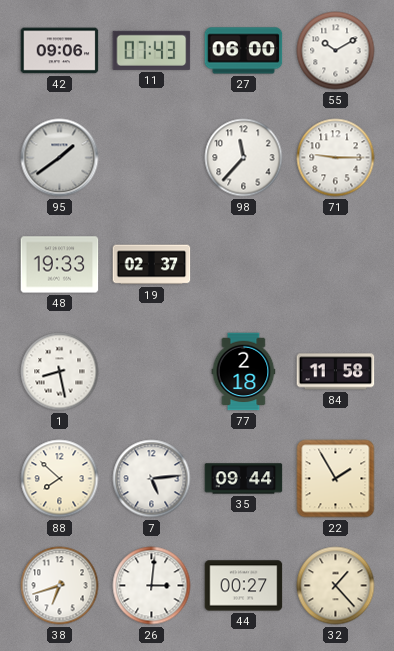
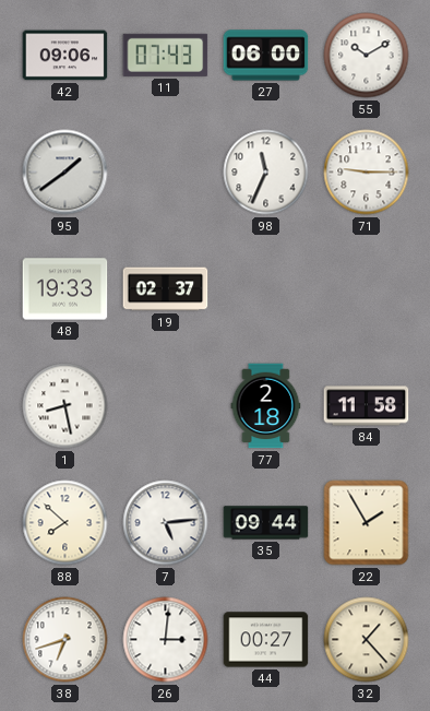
98: 11:37 -> 11:34
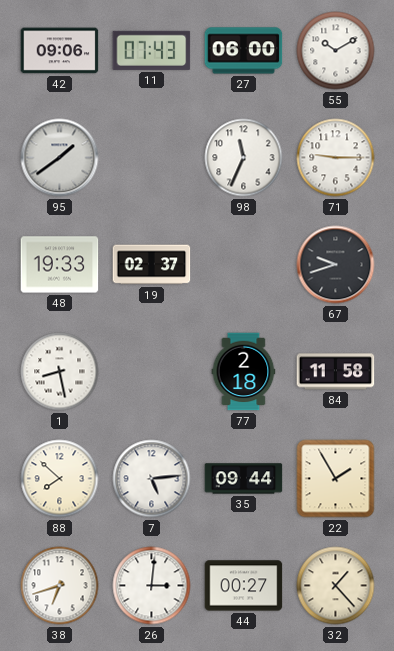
67: none -> 9:42
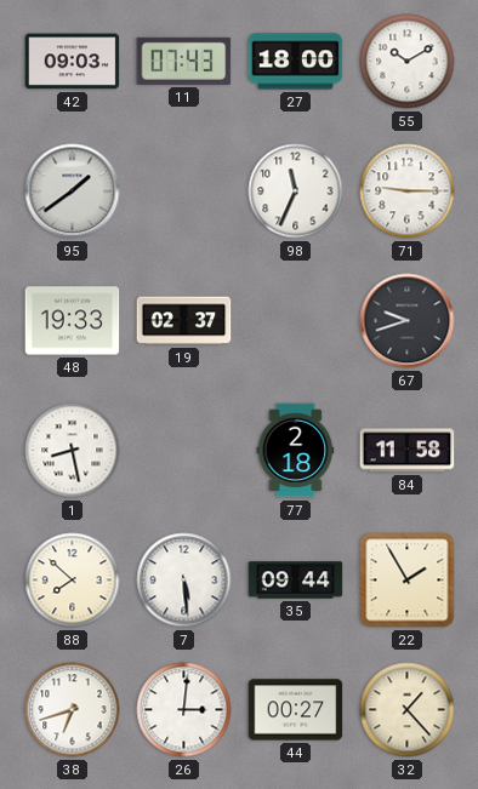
42: 09:06 -> 09:03
27: 06:00 -> 18:00
7: 5:14 -> 5:29
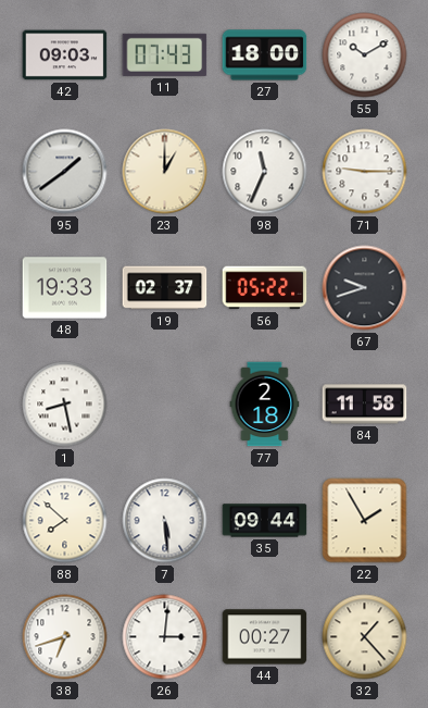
23: none -> 1:00
56: none -> 05:22
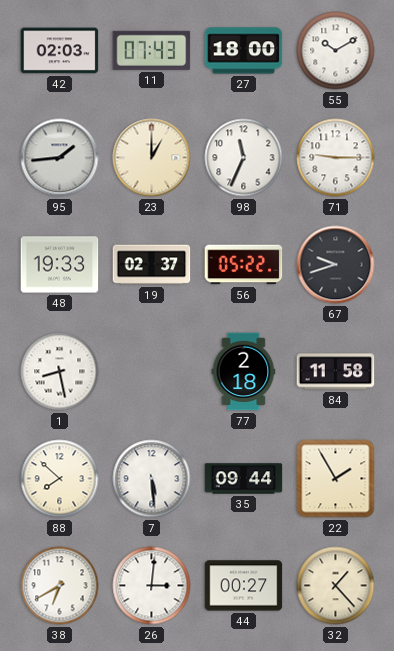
42: 09:03 -> 02:03
95: 1:39 -> 1:44
38: 6:42 -> 6:40
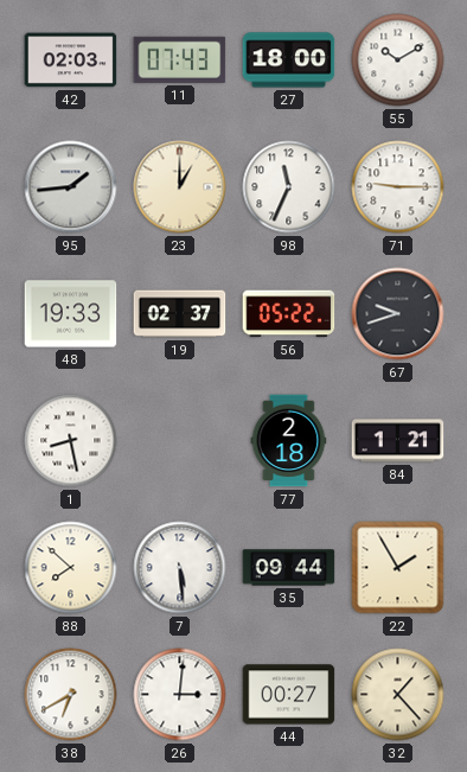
84: 11:58 -> 1:21
